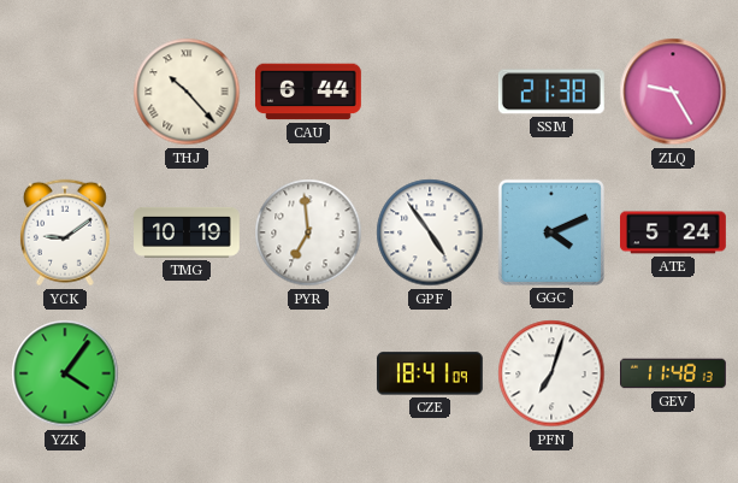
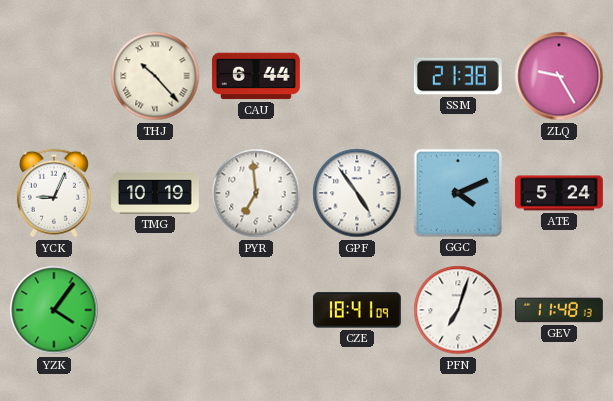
YCK: 9:09 -> 9:04
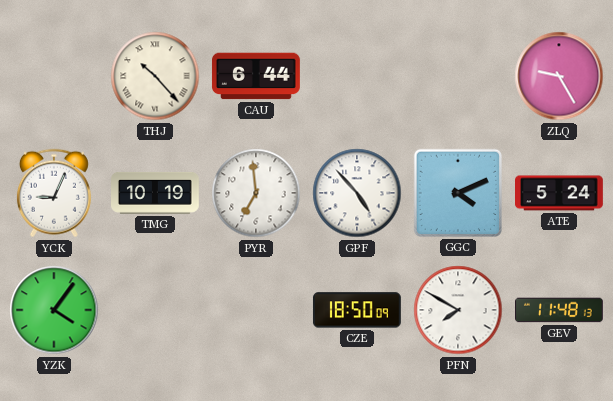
SSM: 21:38 -> none
GPF: 4:54 -> 4:53
CZE: 18:41 -> 18:50
PFN: 7:03 -> 7:50
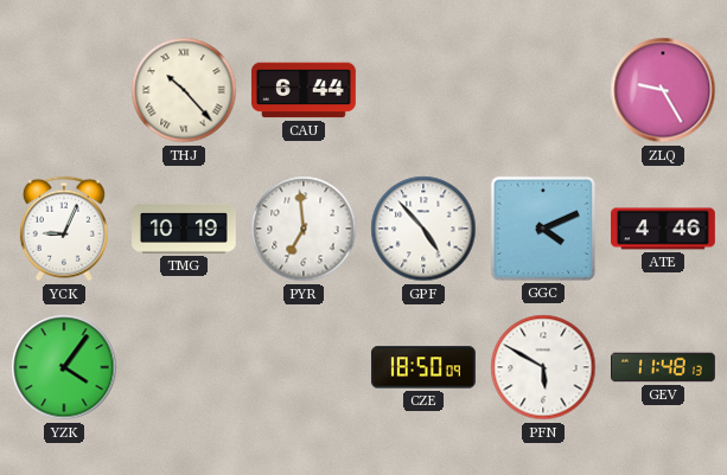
ATE: 5:24 -> 4:46
PFN: 7:50 -> 5:50
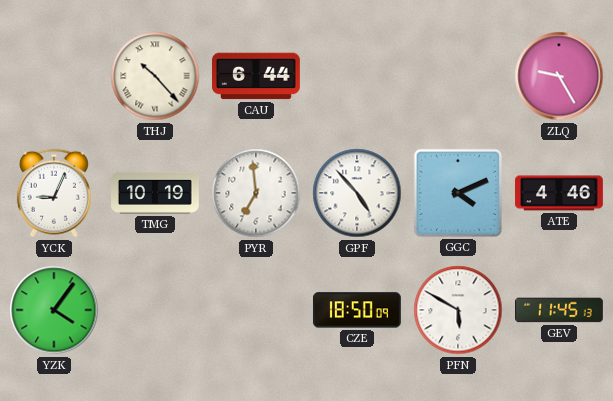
GEV: 11:48 -> 11:45
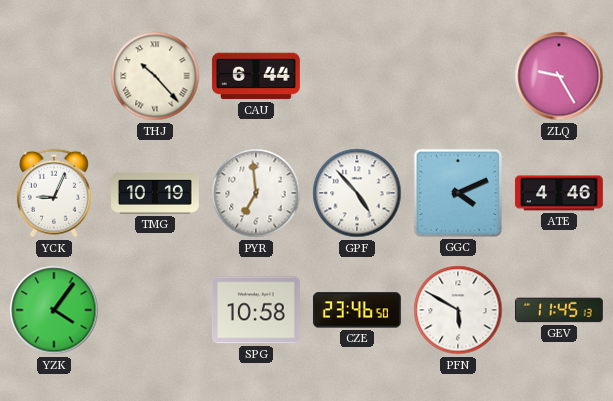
SPG: none -> 10:58
CZE: 18:50 -> 23:46
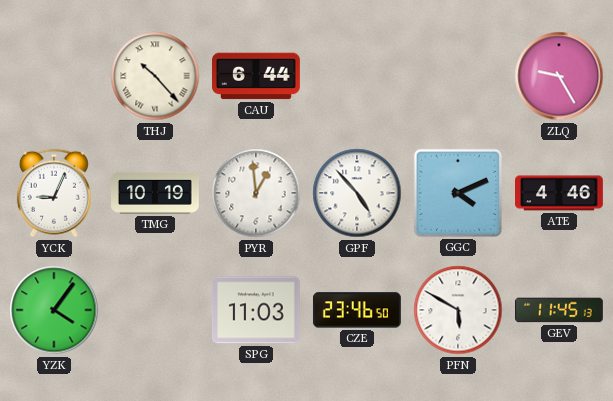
PYR: 6:59 -> 12:59
SPG: 10:58 -> 11:03
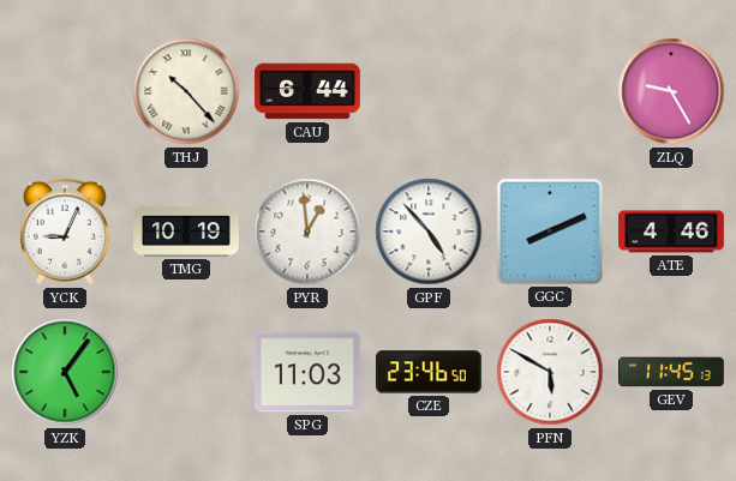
GGC: 4:11 -> 8:11
YZK: 4:06 -> 5:06
